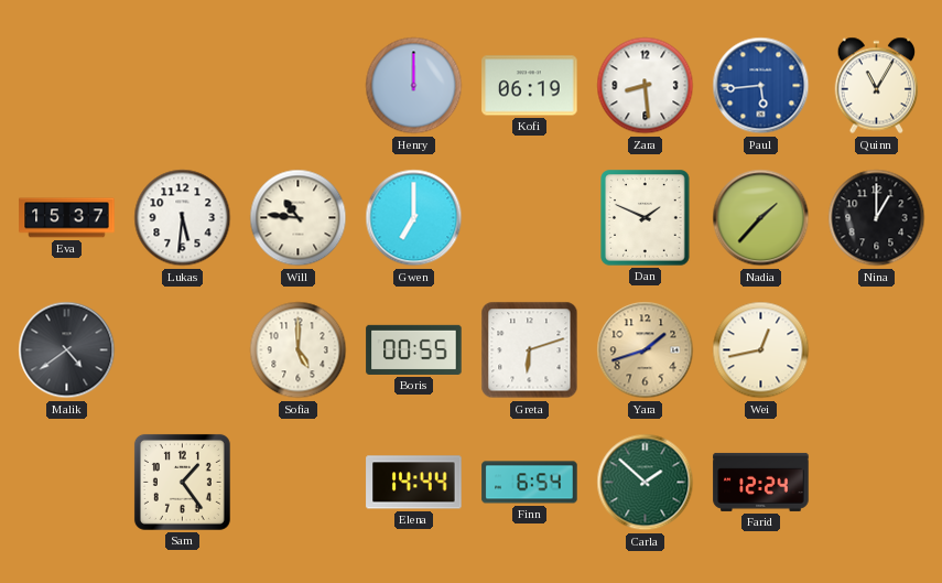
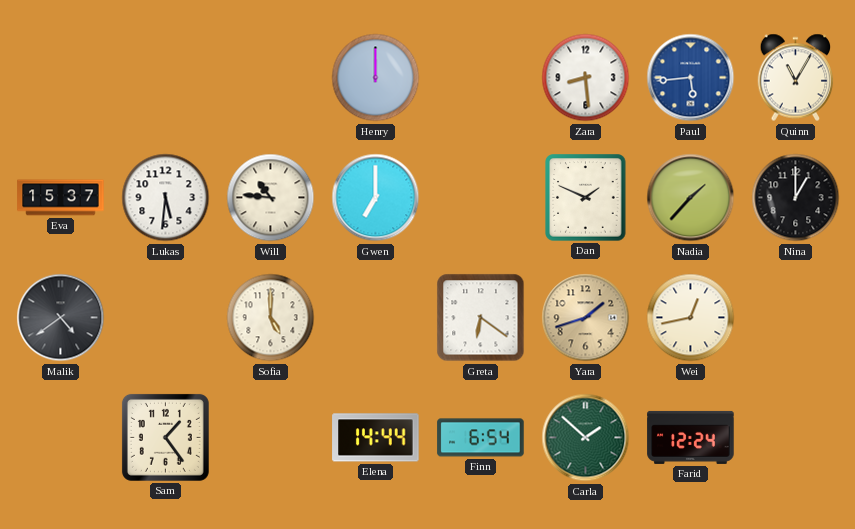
Kofi: 06:19 -> none
Boris: 00:55 -> none
Greta: 6:12 -> 6:21
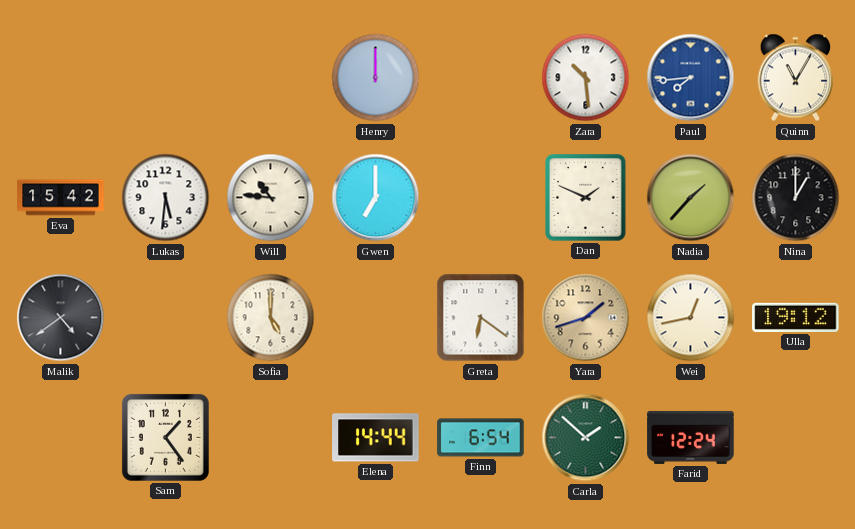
Zara: 8:29 -> 10:29
Paul: 5:44 -> 7:44
Eva: 15:37 -> 15:42
Ulla: none -> 19:12
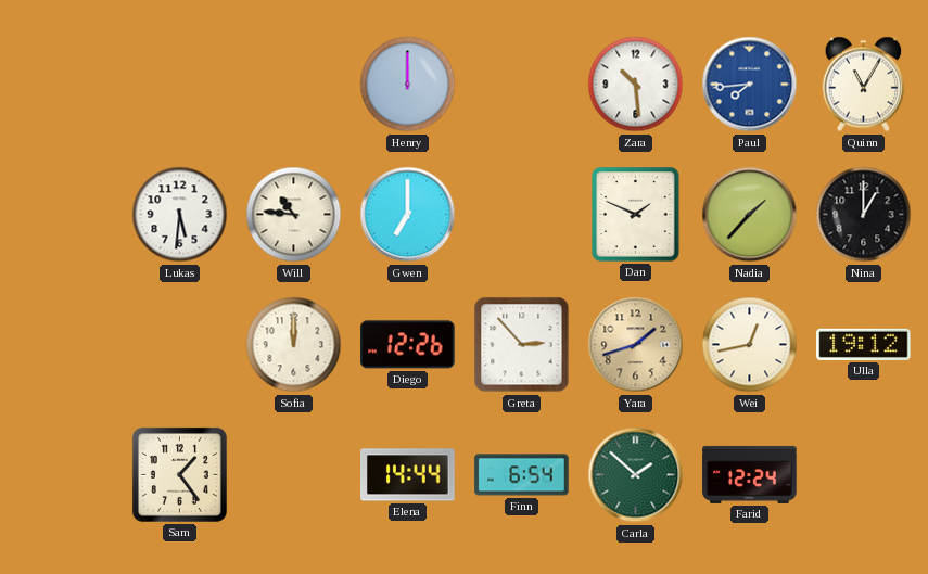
Eva: 15:42 -> none
Malik: 4:39 -> none
Sofia: 5:00 -> 12:00
Diego: none -> 12:26
Greta: 6:21 -> 2:53
